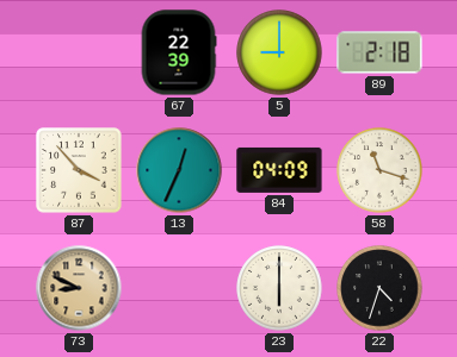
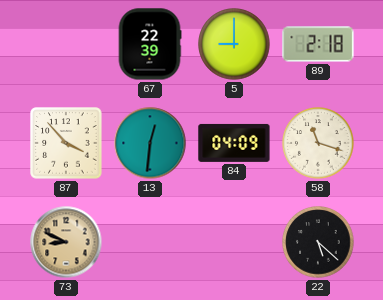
13: 12:34 -> 12:31
23: 6:00 -> none
22: 4:33 -> 5:22
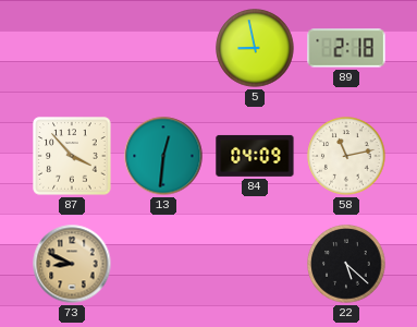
67: 22:39 -> none
5: 9:00 -> 8:58
58: 11:18 -> 11:13
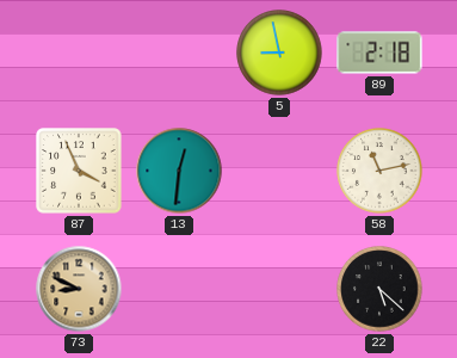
87: 3:53 -> 3:56
84: 04:09 -> none
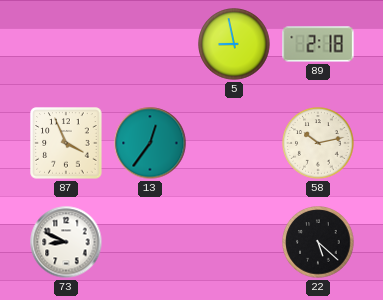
13: 12:31 -> 12:36
58: 11:13 -> 10:13
73 dial: champagne -> white
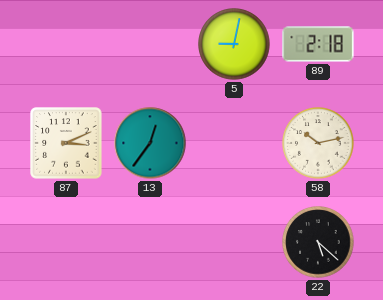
5: 8:58 -> 9:02
87: 3:56 -> 3:11
73: 8:49 -> none
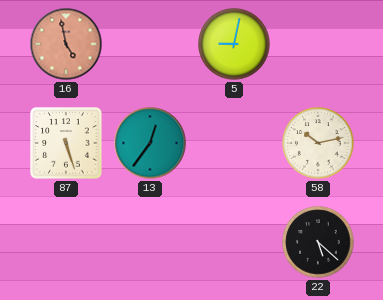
16: none -> 4:58
89: 2:18 -> none
87: 3:11 -> 5:27
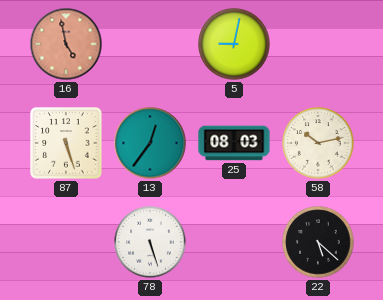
25: none -> 08:03
78: none -> 5:27
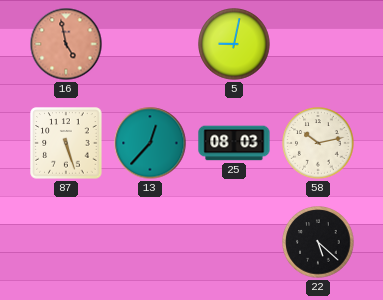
13: 12:36 -> 12:37
78: 5:27 -> none
